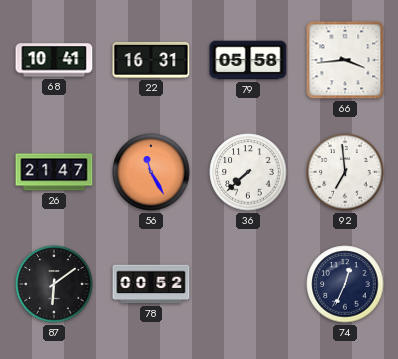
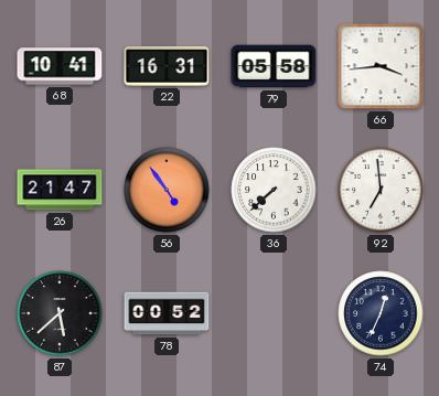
56: 11:25 -> 4:54
87: 6:09 -> 5:38
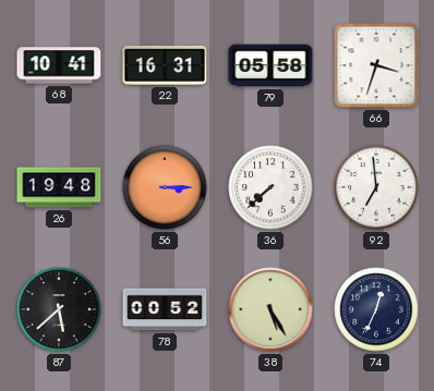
66: 3:44 -> 3:33
26: 21:47 -> 19:48
56: 4:54 -> 3:15
38: none -> 5:25
